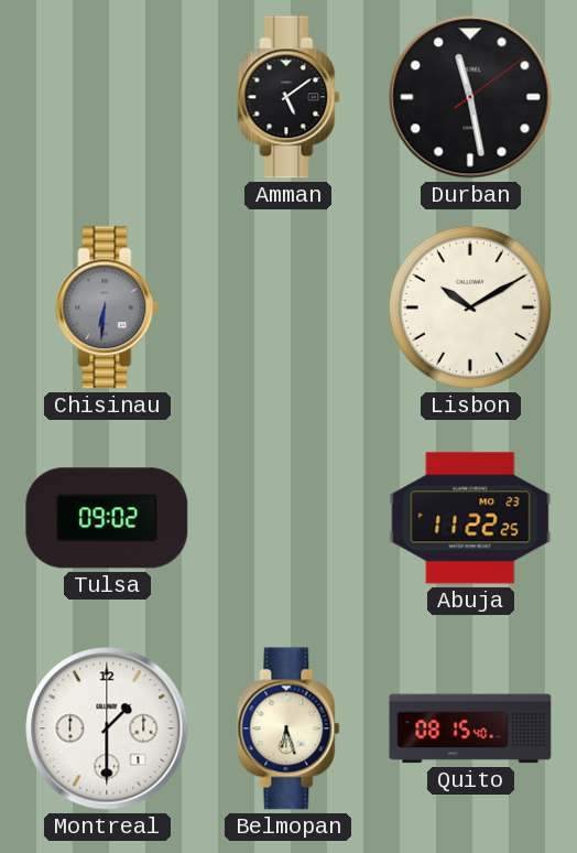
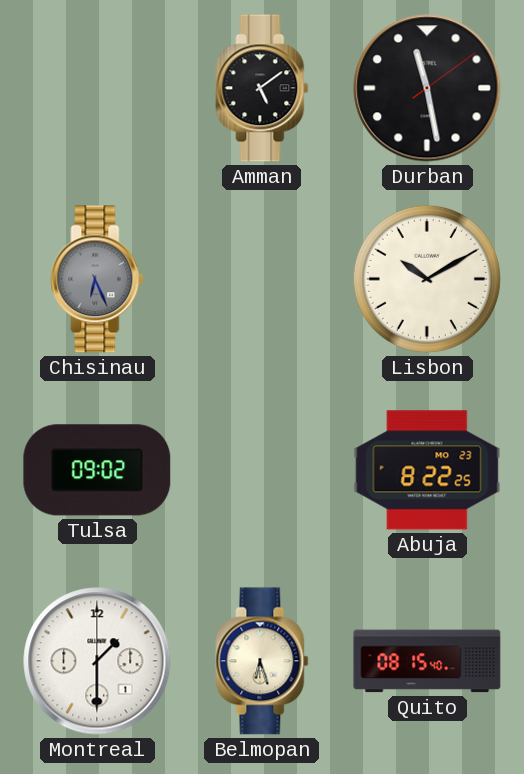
Chisinau: 6:31 -> 6:26
Abuja: 11:22 -> 8:22
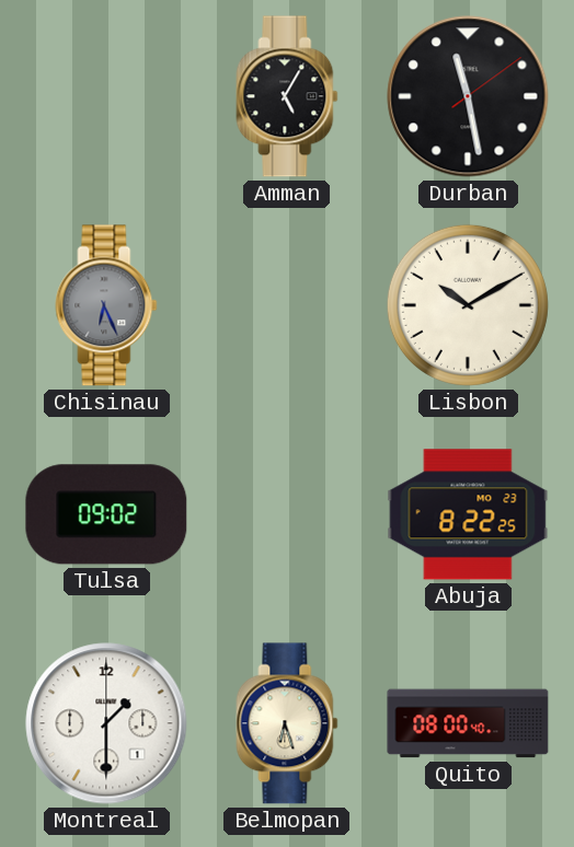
Amman: 5:09 -> 5:05
Quito: 08:15 -> 08:00
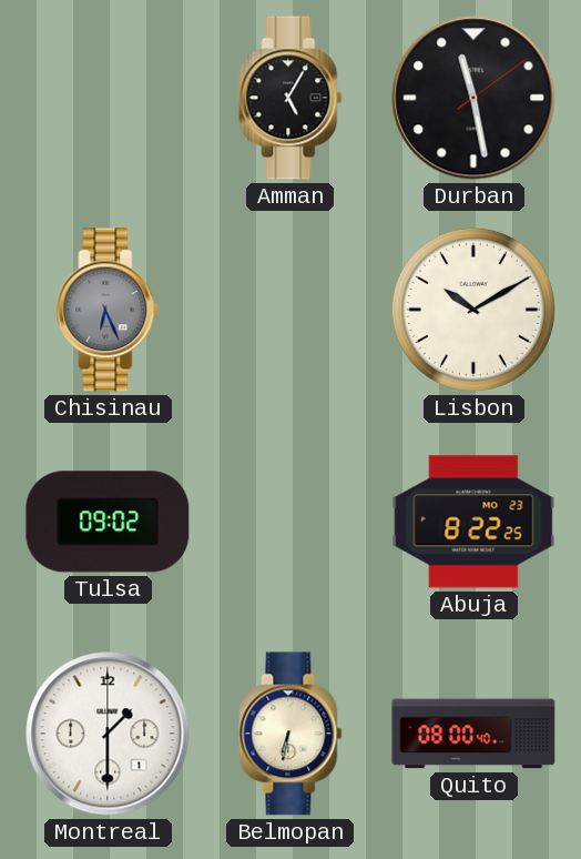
Belmopan: 6:27 -> 6:32
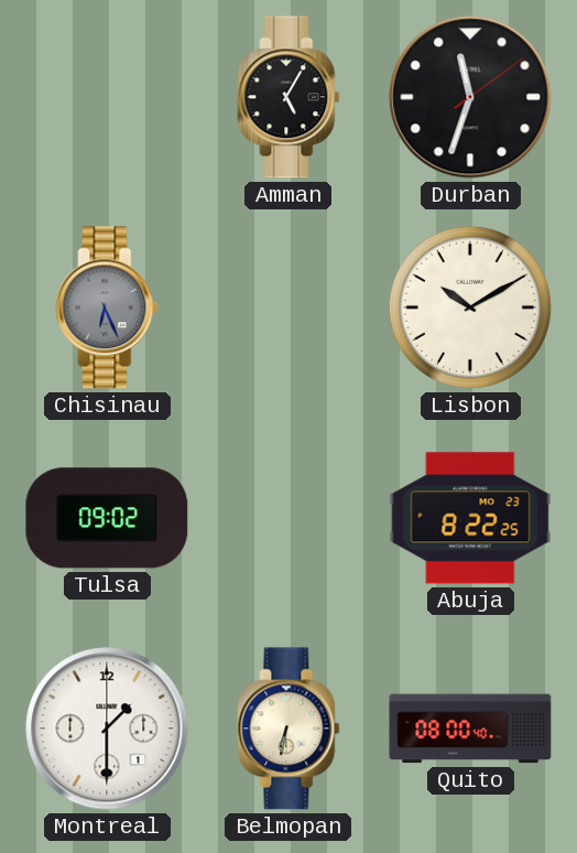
Durban: 11:28 -> 11:33
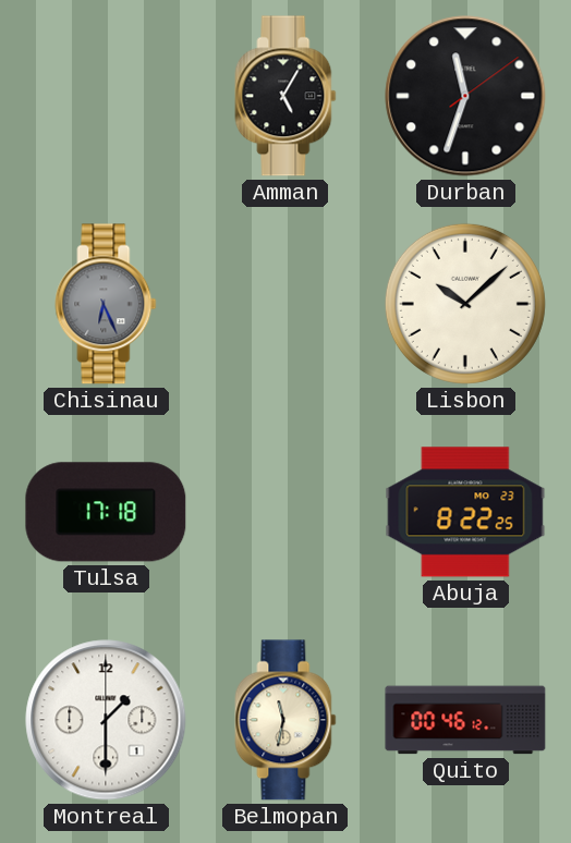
Lisbon: 10:10 -> 10:08
Tulsa: 09:02 -> 17:18
Belmopan: 6:32 -> 11:32
Quito: 08:00 -> 00:46
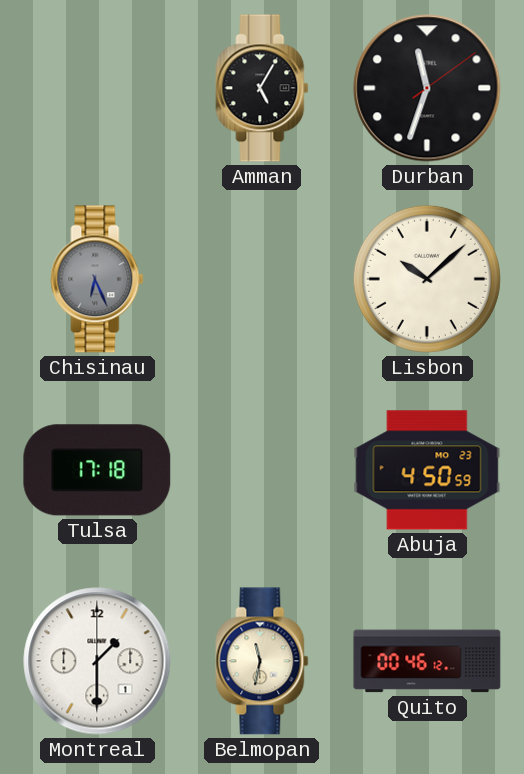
Abuja: 8:22 -> 4:50
